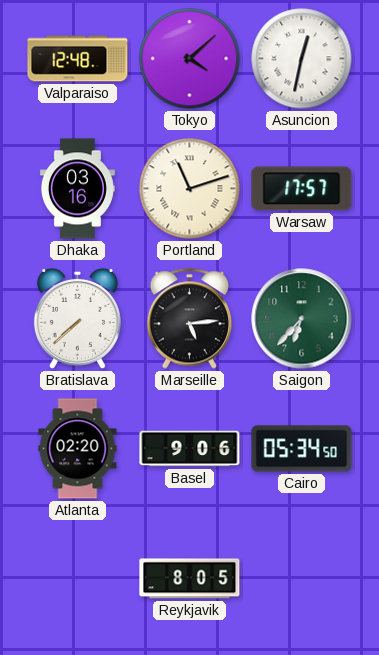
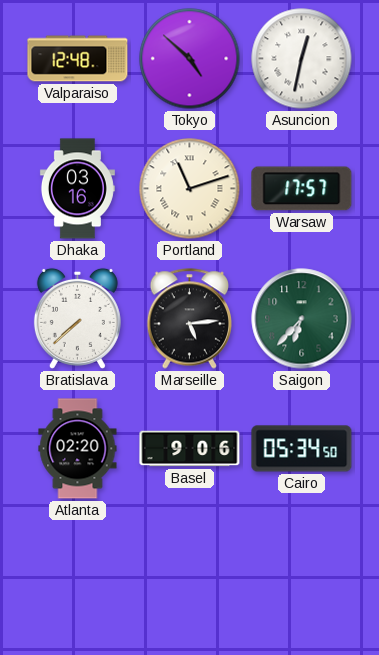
Tokyo: 4:08 -> 4:52
Reykjavik: 8:05 -> none
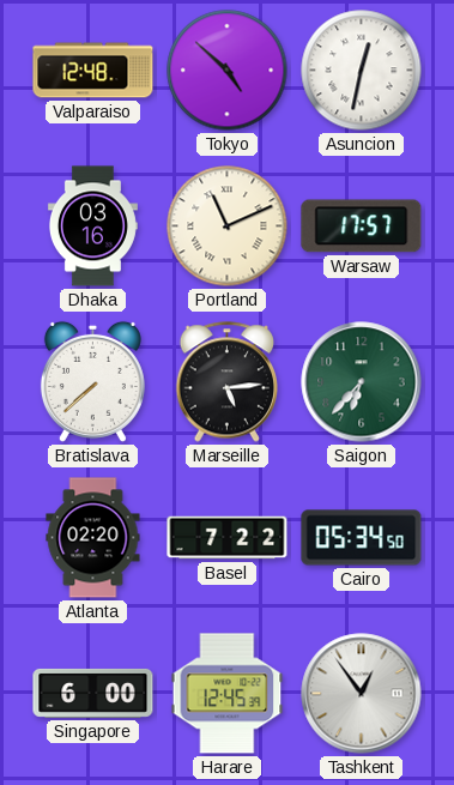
Portland: 11:12 -> 11:11
Basel: 9:06 -> 7:22
Singapore: none -> 6:00
Harare: none -> 12:45
Tashkent: none -> 12:54
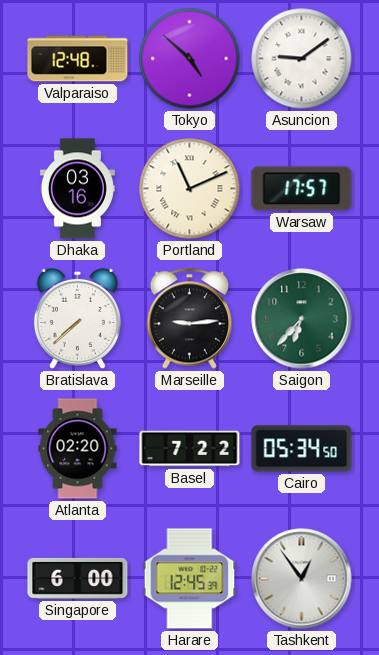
Asuncion: 12:32 -> 9:09
Marseille: 5:14 -> 9:14
